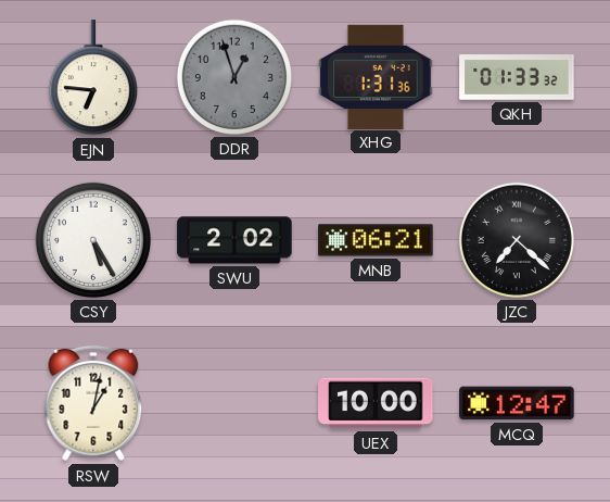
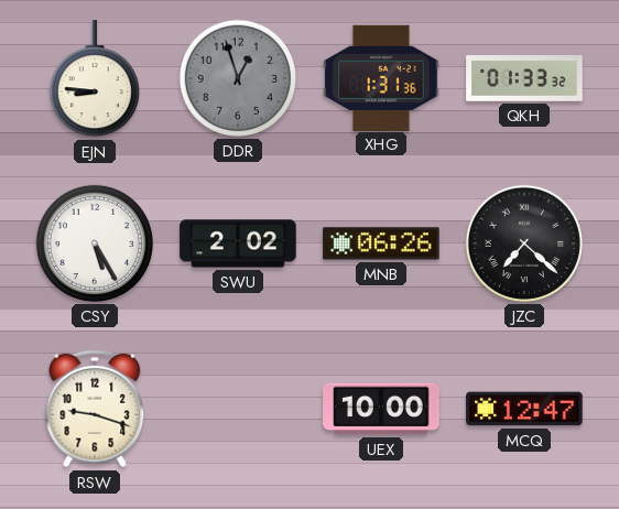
EJN: 6:46 -> 8:46
MNB: 06:21 -> 06:26
RSW: 1:02 -> 9:18
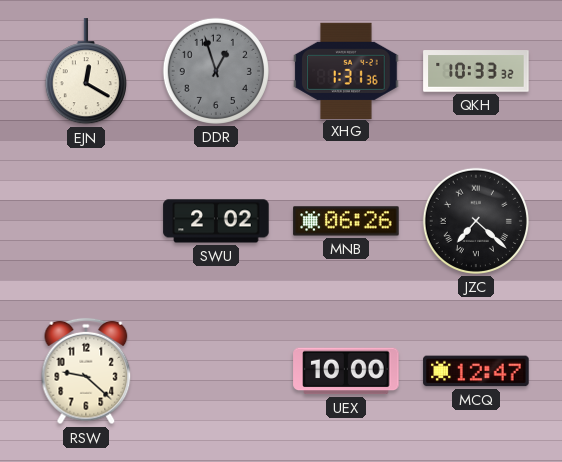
EJN: 8:46 -> 12:20
QKH: 01:33 -> 10:33
CSY: 5:25 -> none
RSW: 9:18 -> 9:22
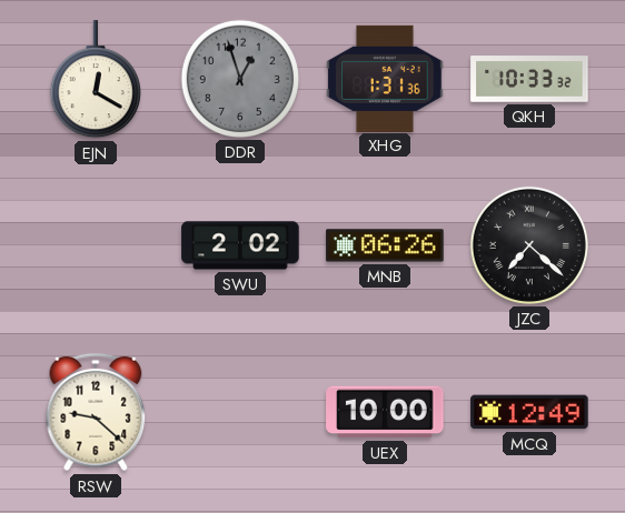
MCQ: 12:47 -> 12:49
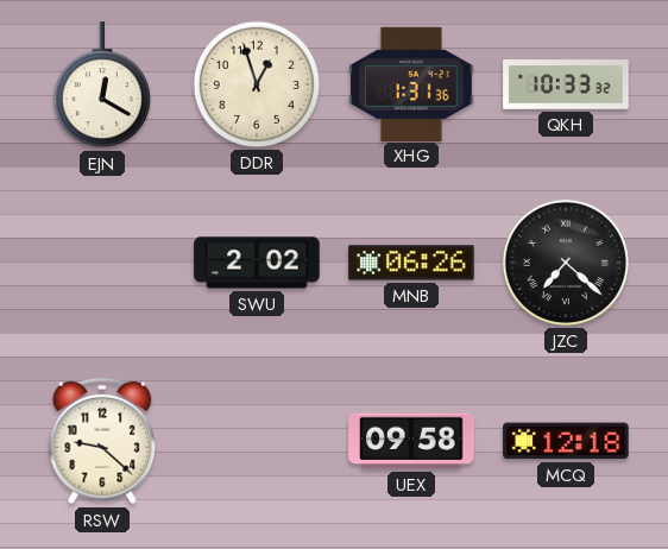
DDR dial: grey -> cream
UEX: 10:00 -> 09:58
MCQ: 12:49 -> 12:18
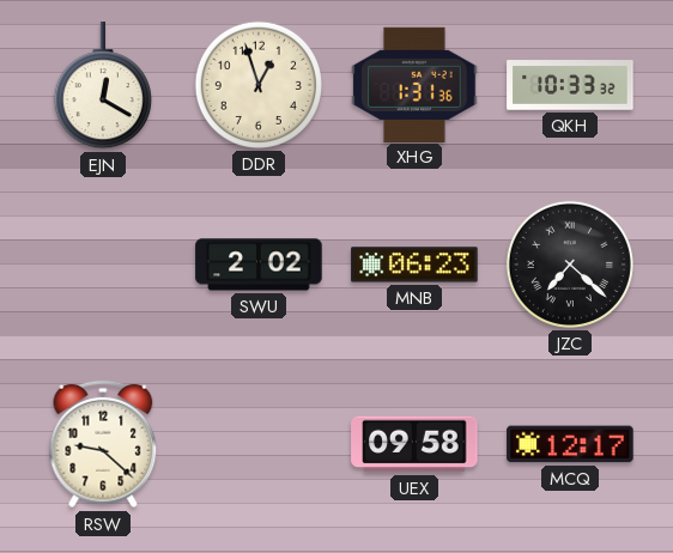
MNB: 06:26 -> 06:23
MCQ: 12:18 -> 12:17
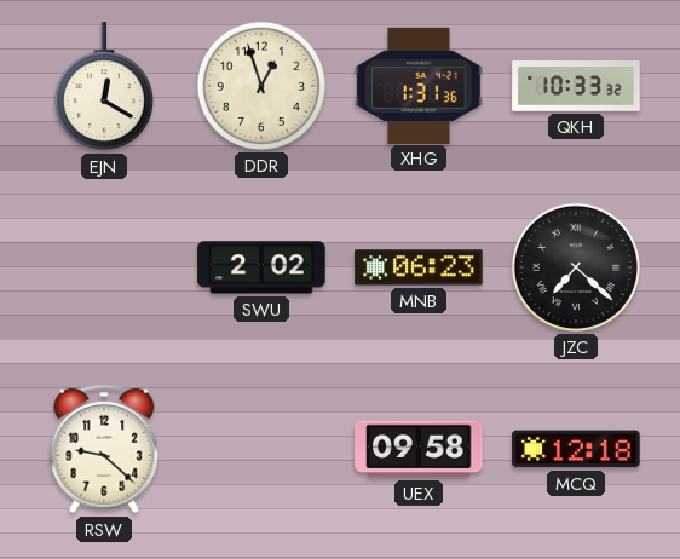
MCQ: 12:17 -> 12:18
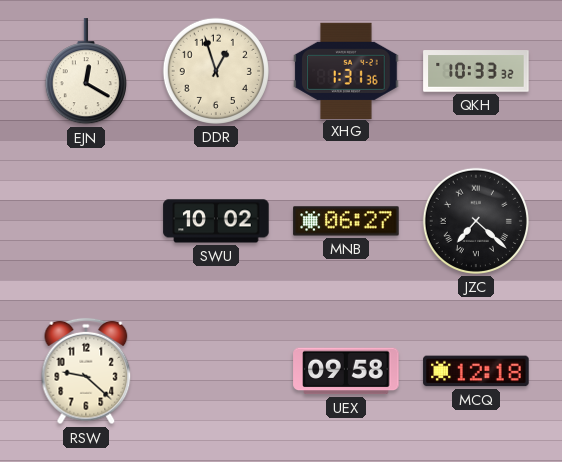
SWU: 2:02 -> 10:02
MNB: 06:23 -> 06:27
